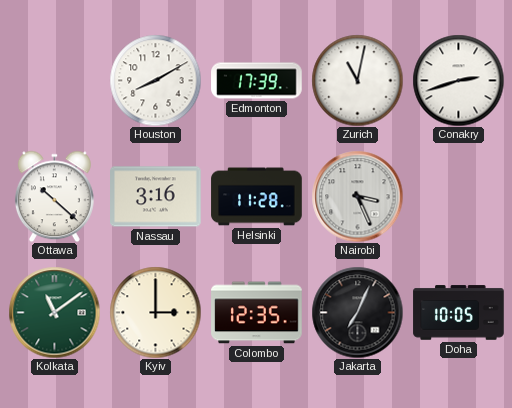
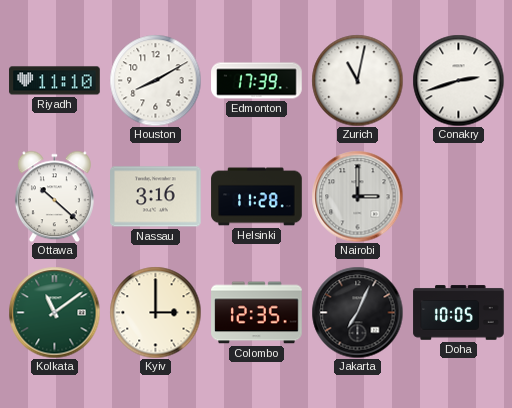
Riyadh: none -> 11:10
Nairobi: 3:26 -> 3:00
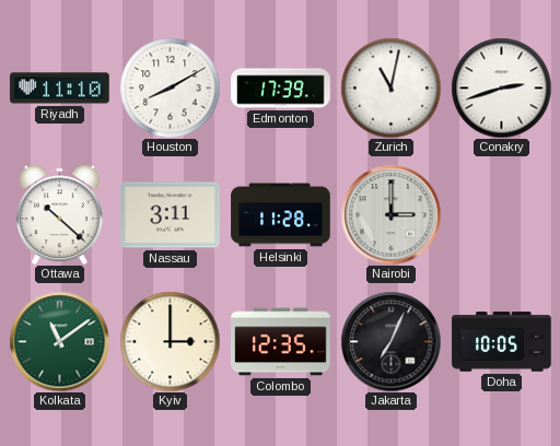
Nassau: 3:16 -> 3:11
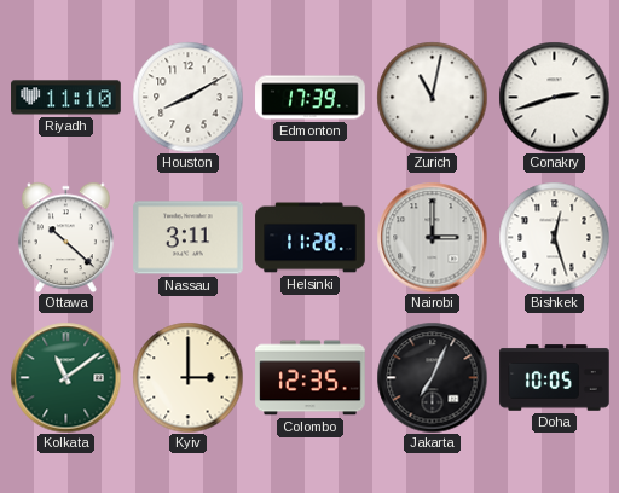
Bishkek: none -> 12:27
